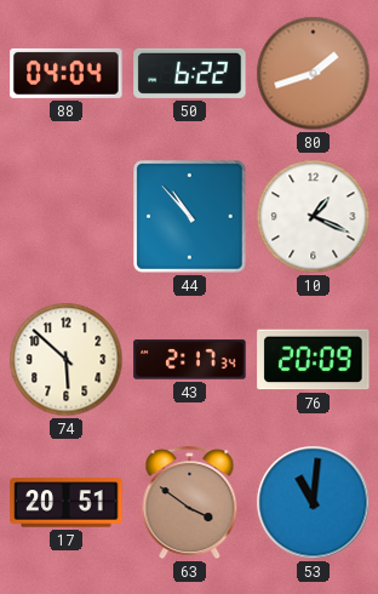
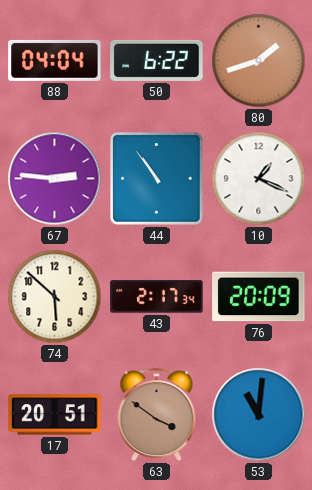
67: none -> 2:46
44: 10:53 -> 10:54
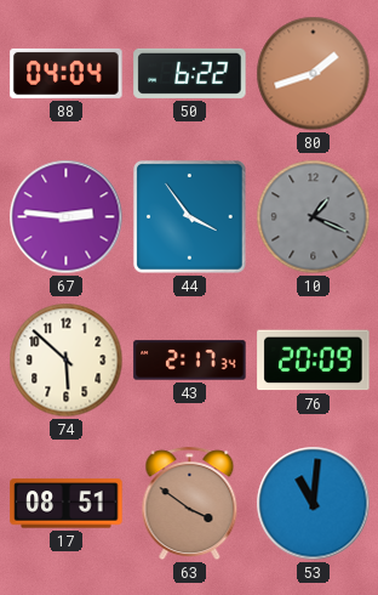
44: 10:54 -> 3:54
10 dial: white -> grey
17: 20:51 -> 08:51
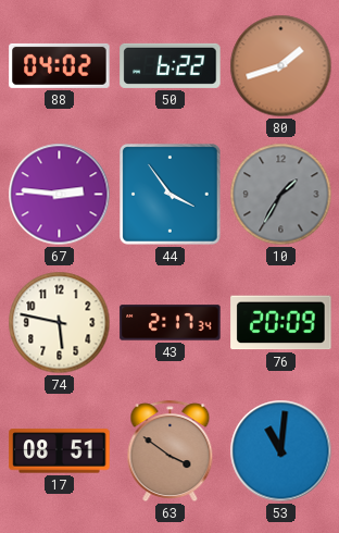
88: 04:04 -> 04:02
10: 1:19 -> 1:35
74: 5:52 -> 5:47
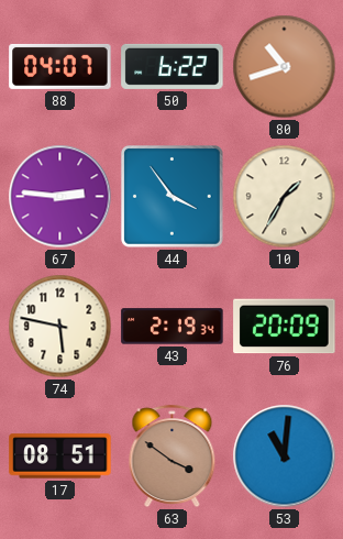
88: 04:02 -> 04:07
80: 1:42 -> 10:42
10 dial: grey -> cream
43: 2:17 -> 2:19
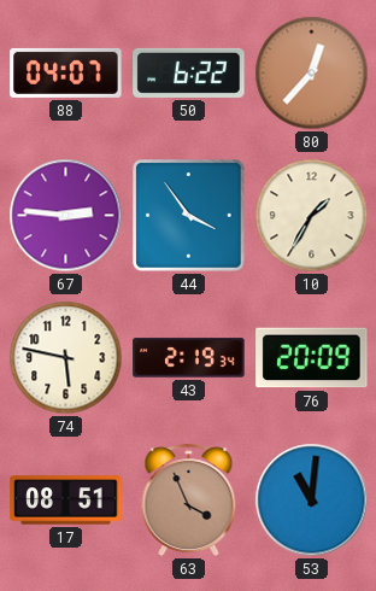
80: 10:42 -> 12:37
63: 3:51 -> 3:56
